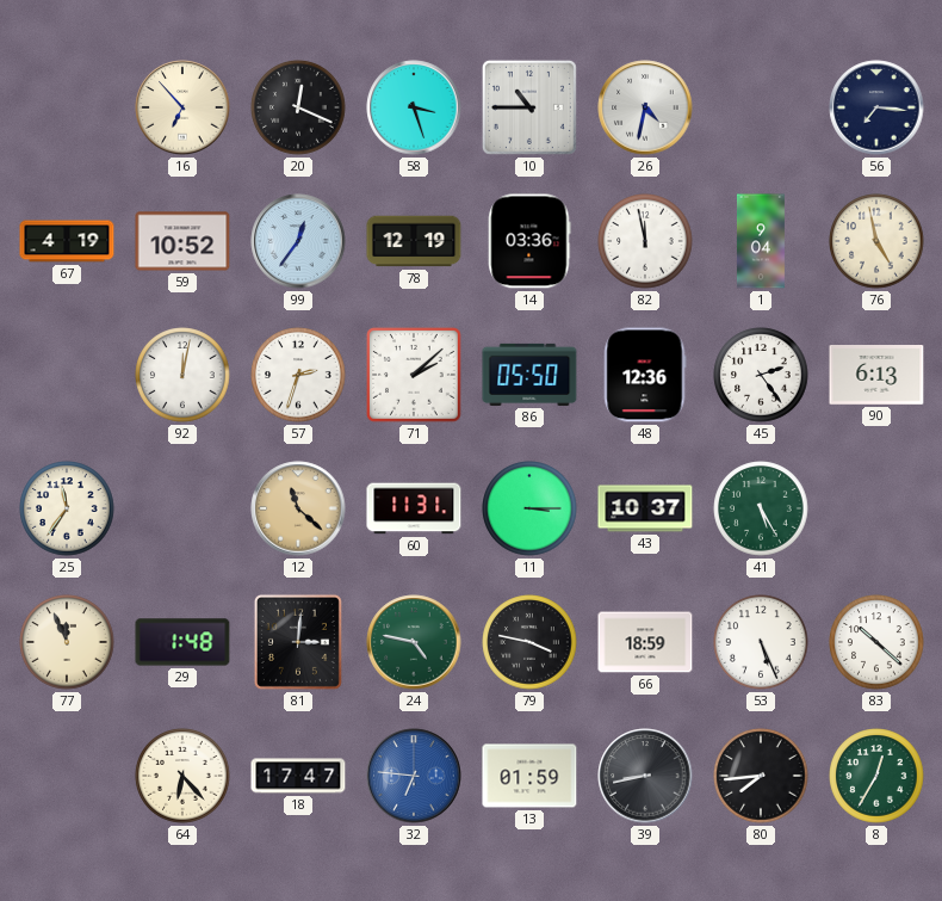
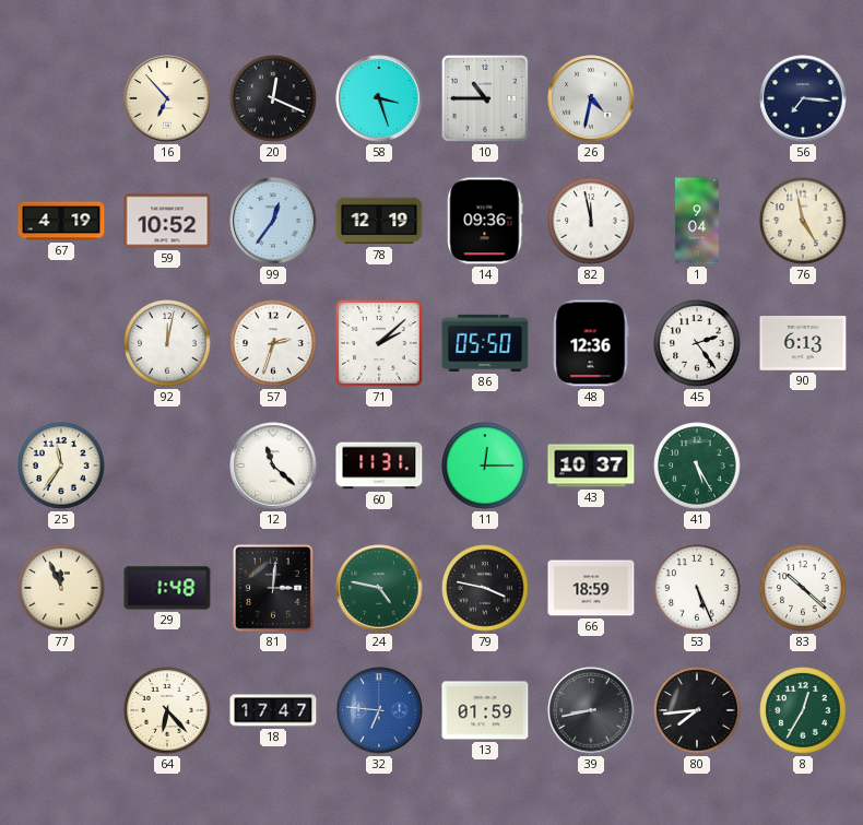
14: 03:36 -> 09:36
12 dial: champagne -> white
11: 3:15 -> 12:15
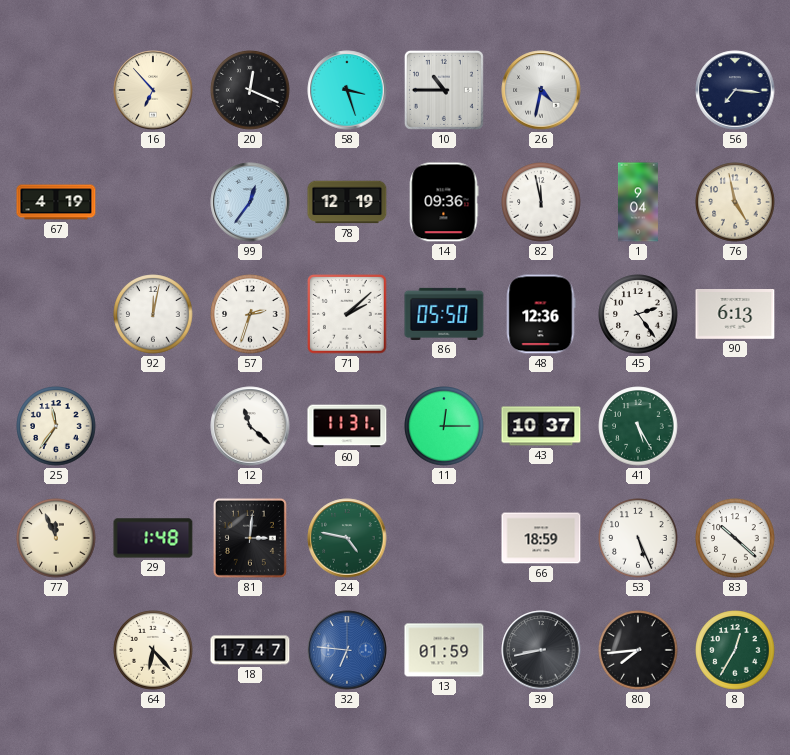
59: 10:52 -> none
79: 3:47 -> none
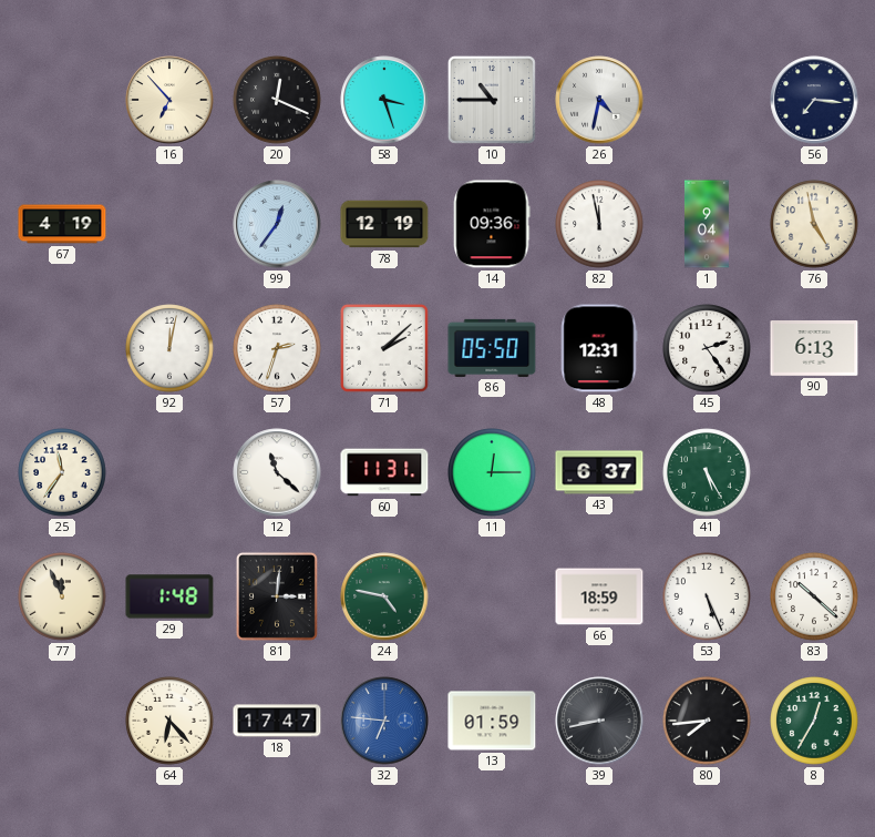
48: 12:36 -> 12:31
43: 10:37 -> 6:37
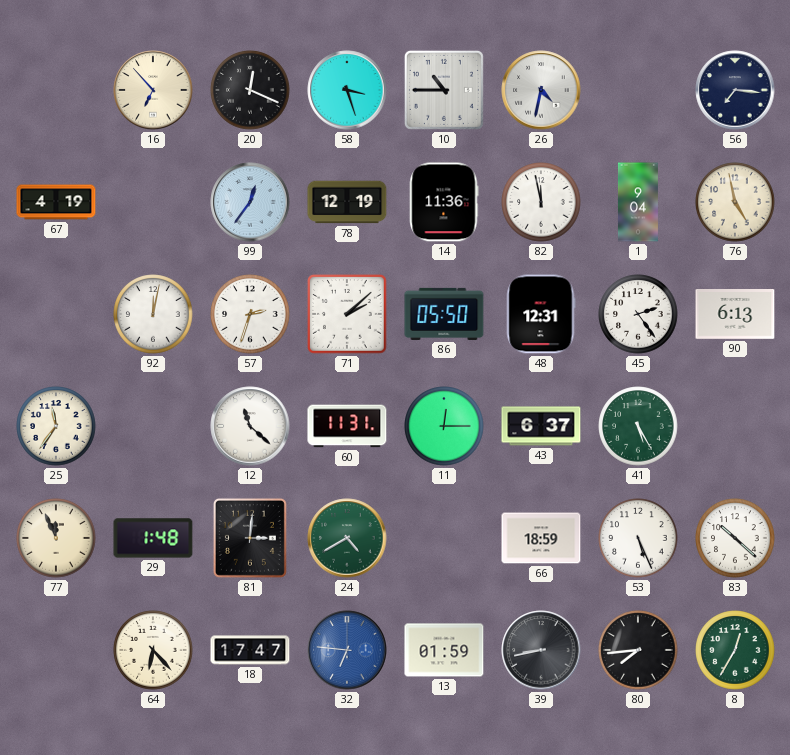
14: 09:36 -> 11:36
24: 4:47 -> 4:40
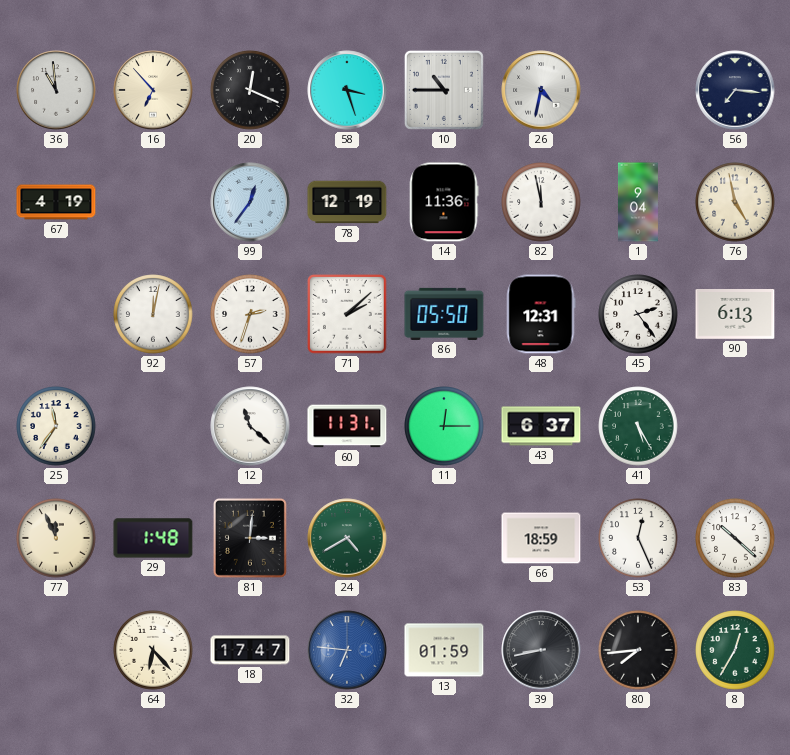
36: none -> 10:59
53: 5:26 -> 12:26
